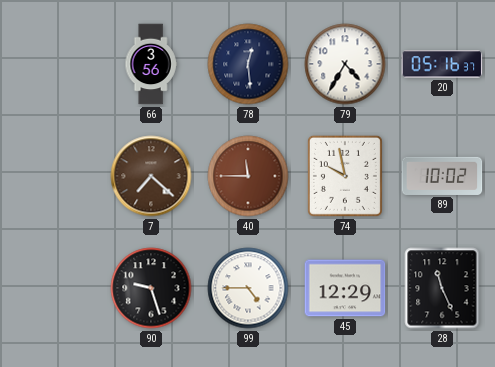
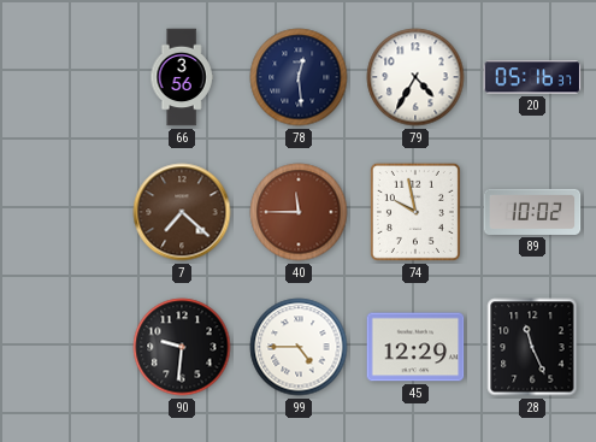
90: 9:27 -> 9:31
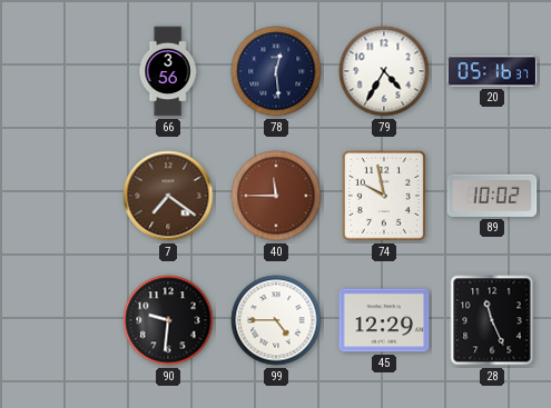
7: 7:22 -> 7:21
